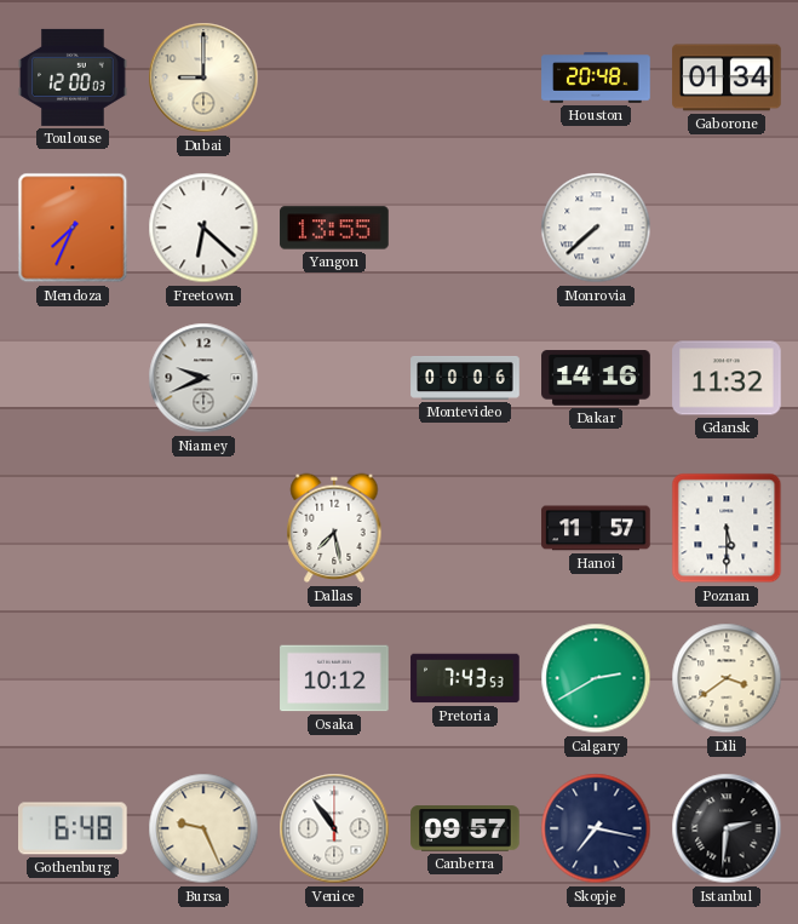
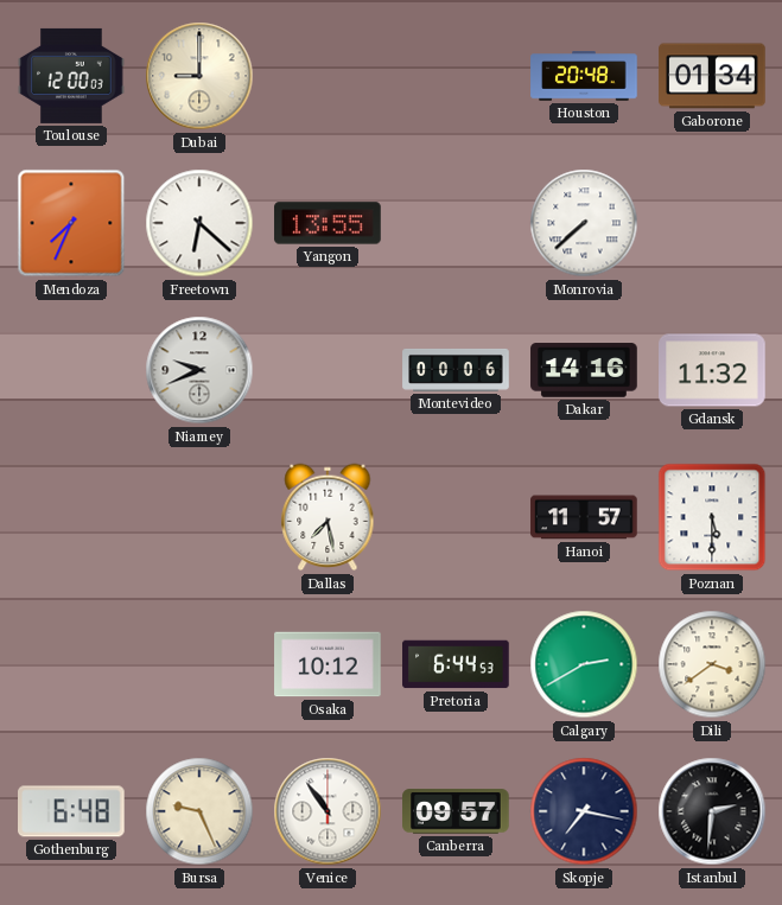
Pretoria: 7:43 -> 6:44
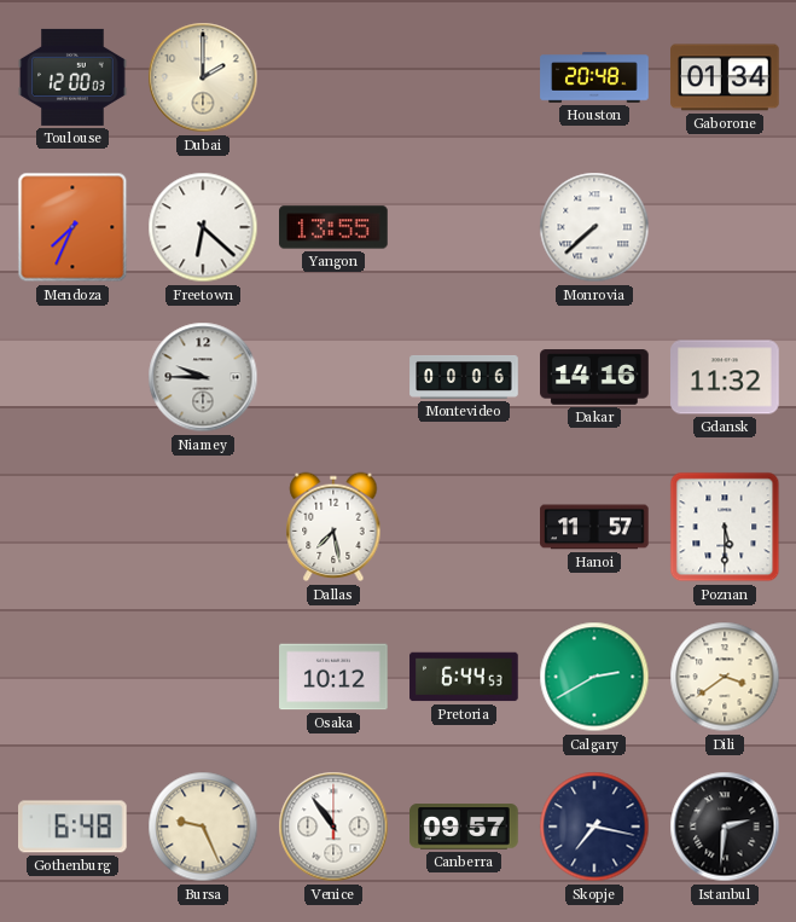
Dubai: 9:00 -> 2:00
Niamey: 9:41 -> 9:45
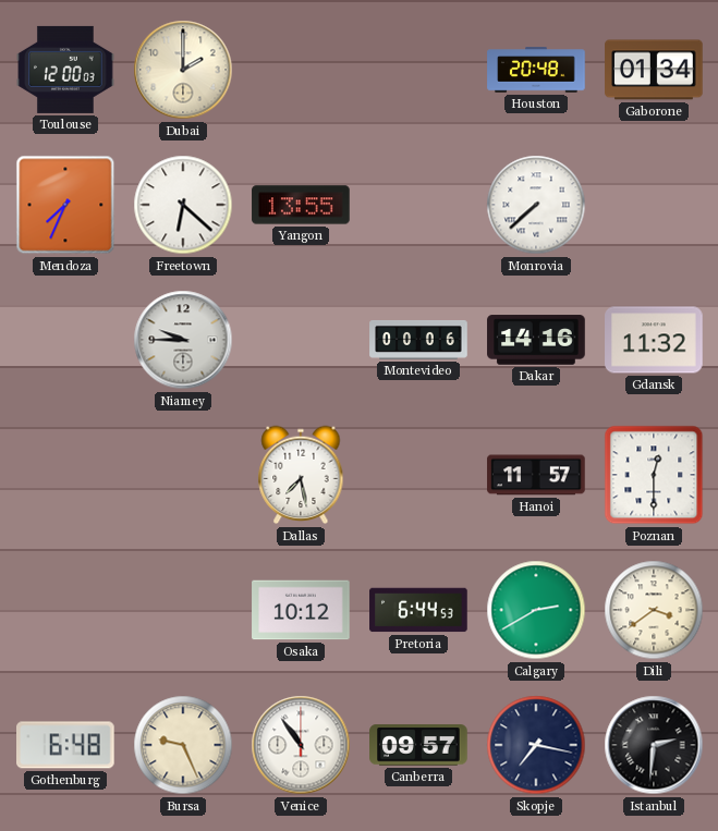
Poznan: 5:30 -> 12:30
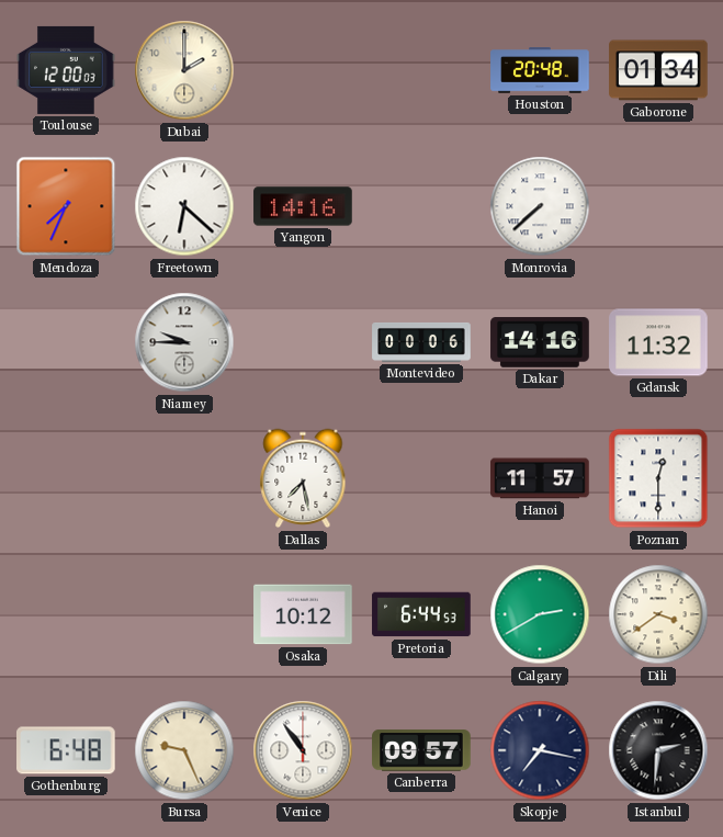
Yangon: 13:55 -> 14:16
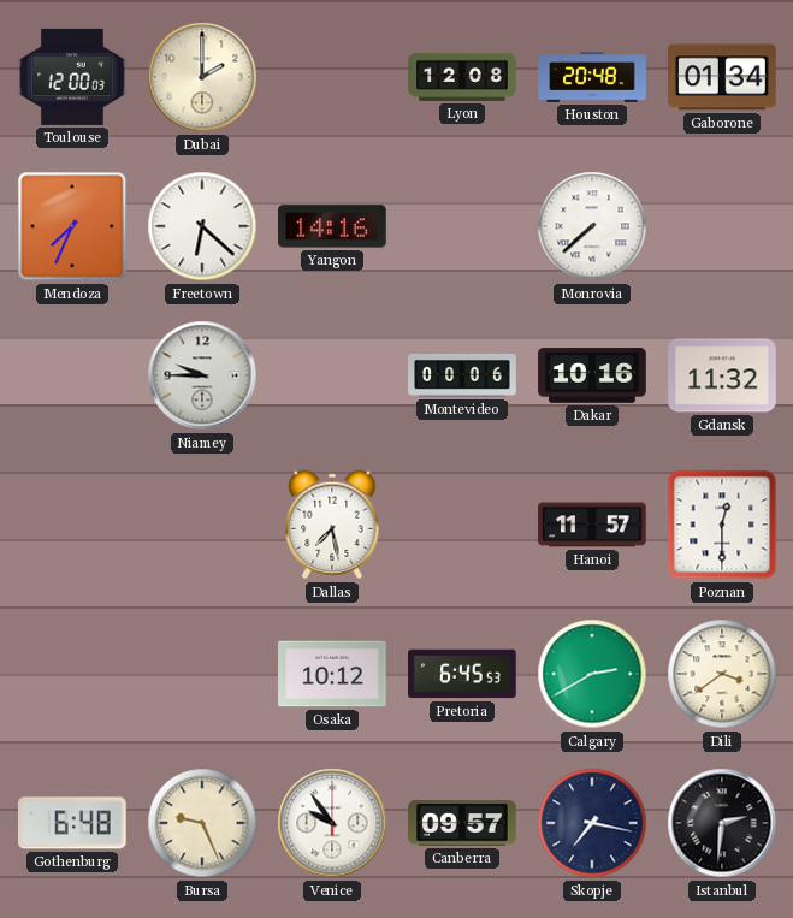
Lyon: none -> 12:08
Dakar: 14:16 -> 10:16
Pretoria: 6:44 -> 6:45
Venice: 10:54 -> 9:54
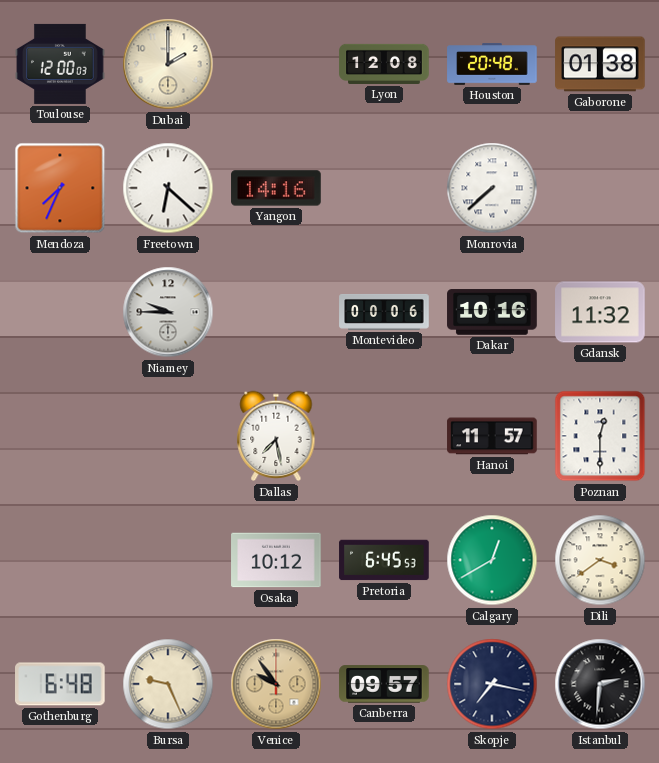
Gaborone: 01:34 -> 01:38
Calgary: 2:40 -> 12:40
Venice dial: white -> champagne
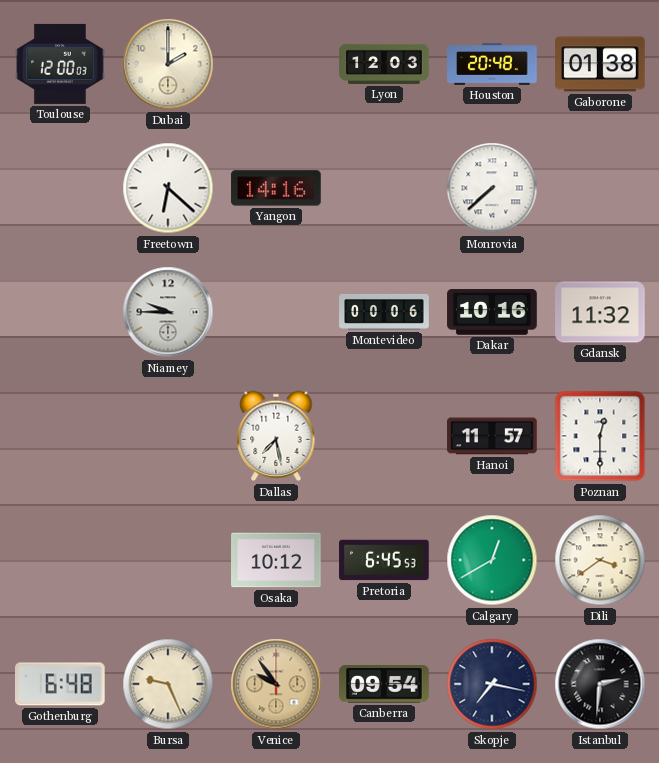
Lyon: 12:08 -> 12:03
Mendoza: 7:34 -> none
Canberra: 09:57 -> 09:54
